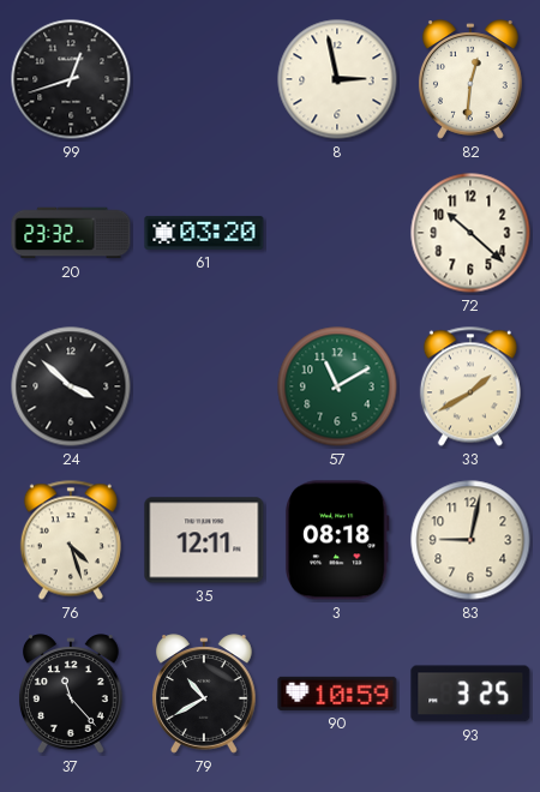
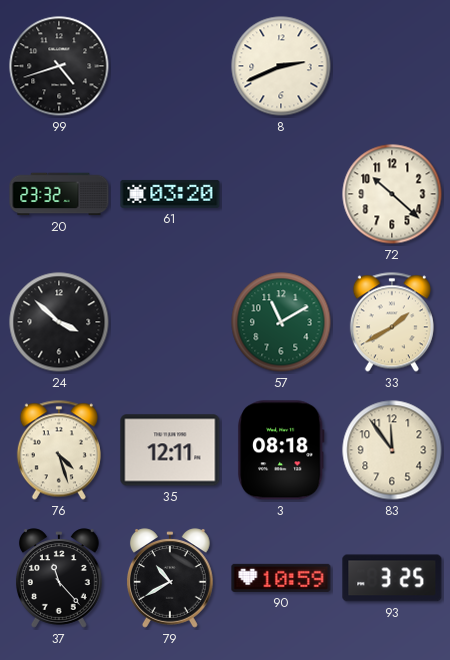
99: 12:42 -> 4:42
8: 2:58 -> 2:41
82: 12:31 -> none
83: 9:02 -> 11:54
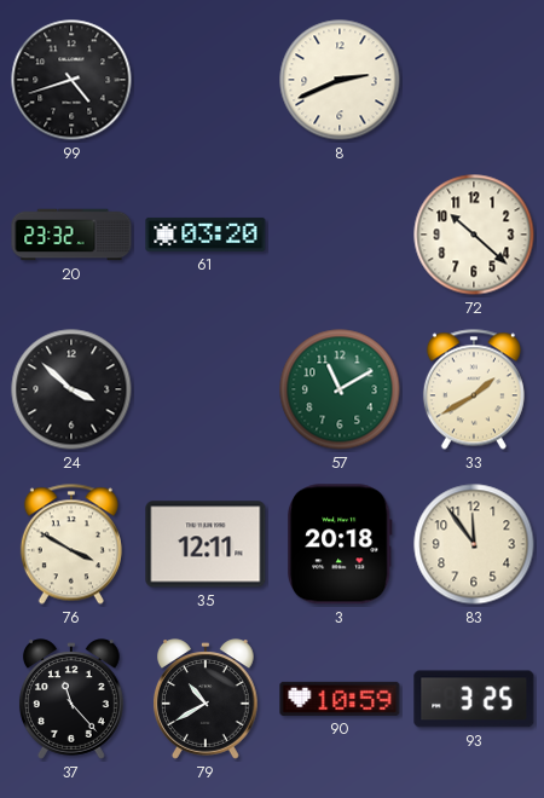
76: 4:27 -> 3:50
3: 08:18 -> 20:18
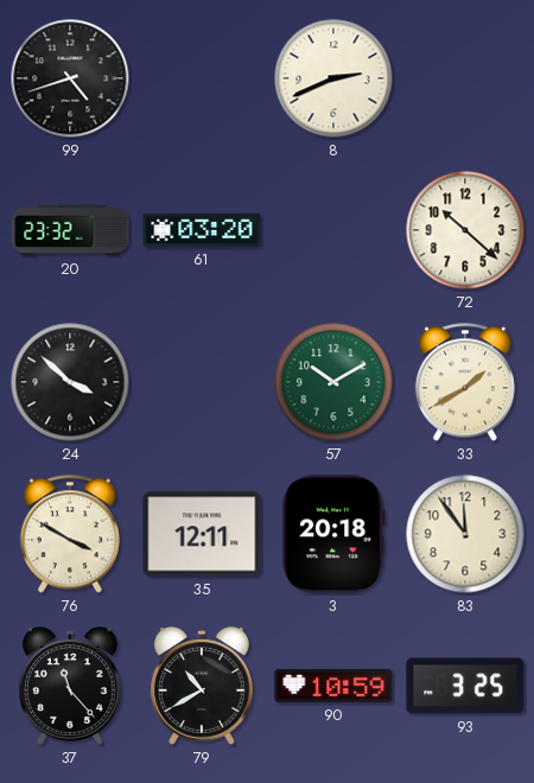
57: 11:10 -> 10:10
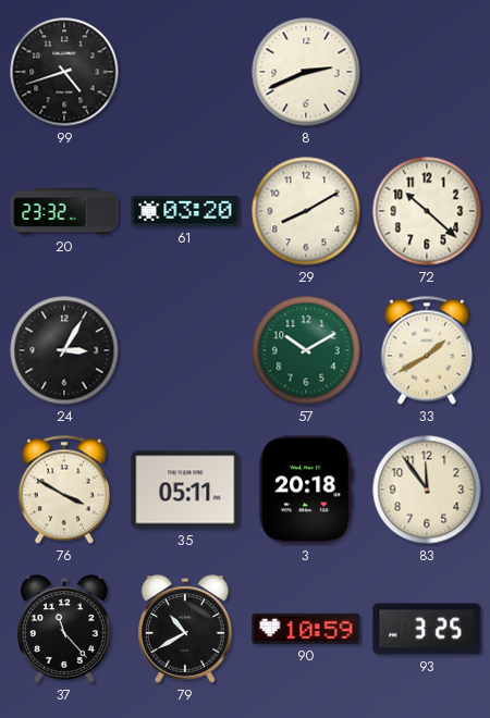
29: none -> 8:10
24: 3:52 -> 3:05
35: 12:11 -> 05:11
